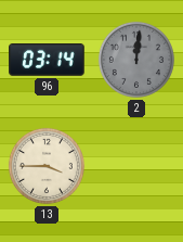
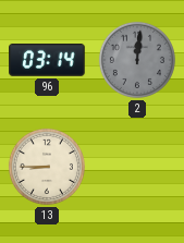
13: 3:45 -> 8:45
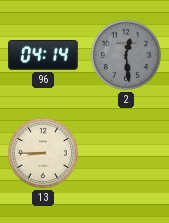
96: 03:14 -> 04:14
2: 12:01 -> 12:29
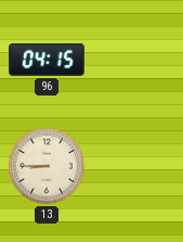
96: 04:14 -> 04:15
2: 12:29 -> none
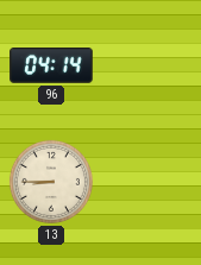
96: 04:15 -> 04:14
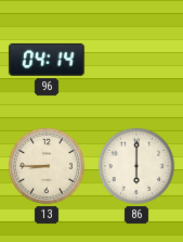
86: none -> 6:00
